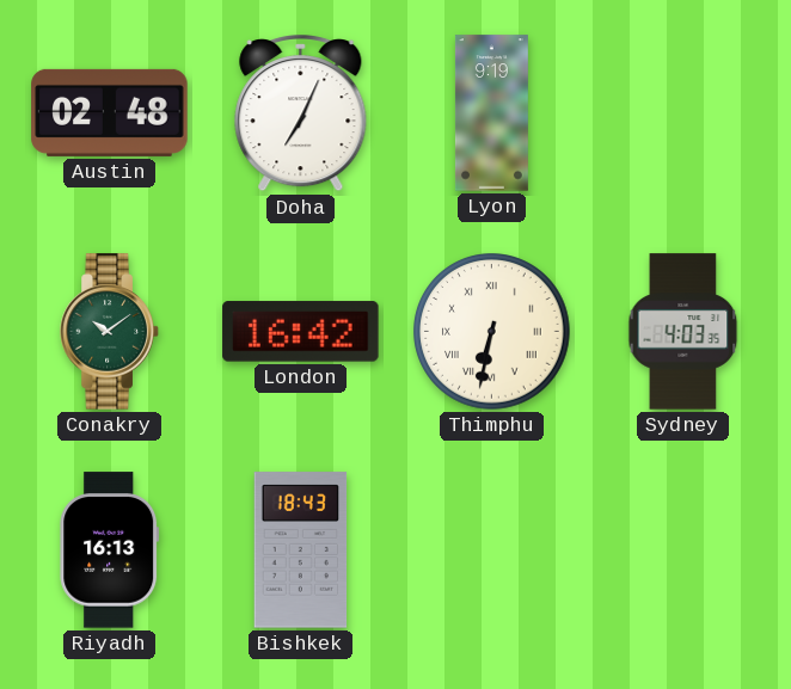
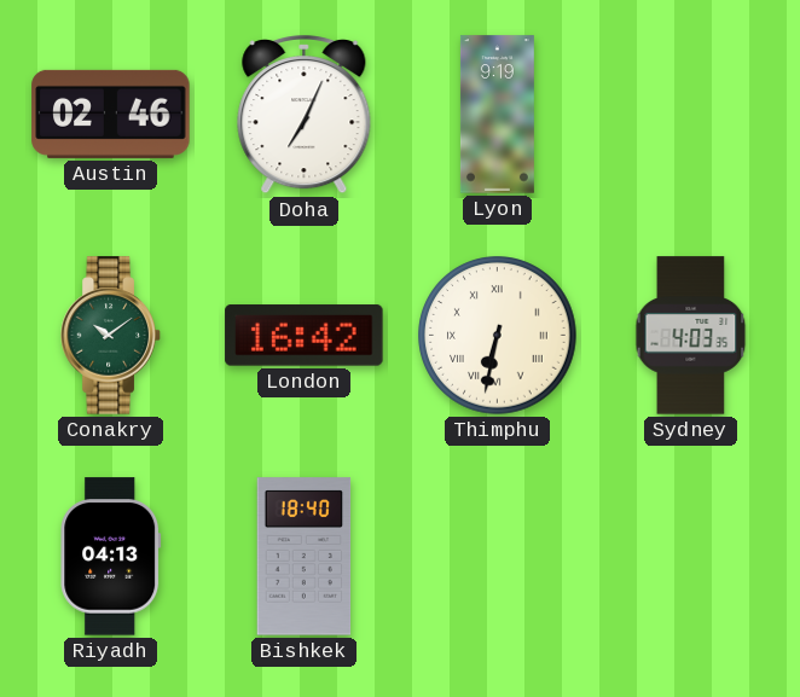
Austin: 02:48 -> 02:46
Riyadh: 16:13 -> 04:13
Bishkek: 18:43 -> 18:40
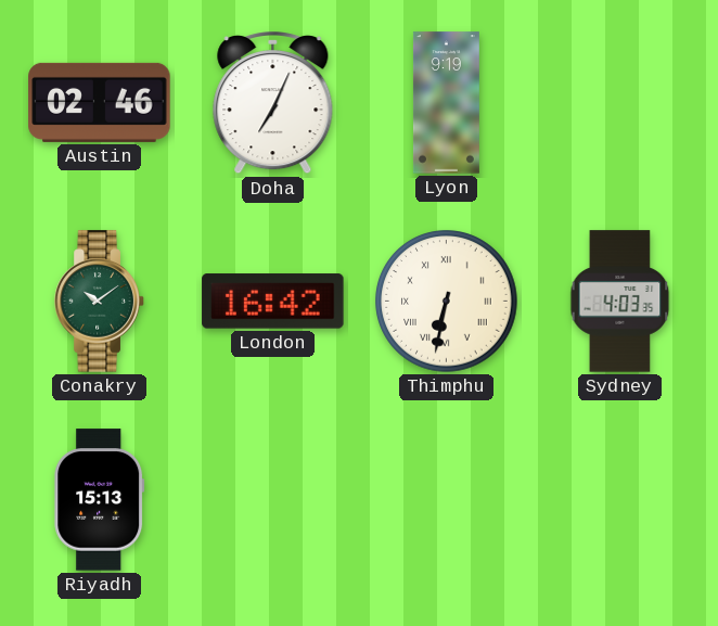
Riyadh: 04:13 -> 15:13
Bishkek: 18:40 -> none
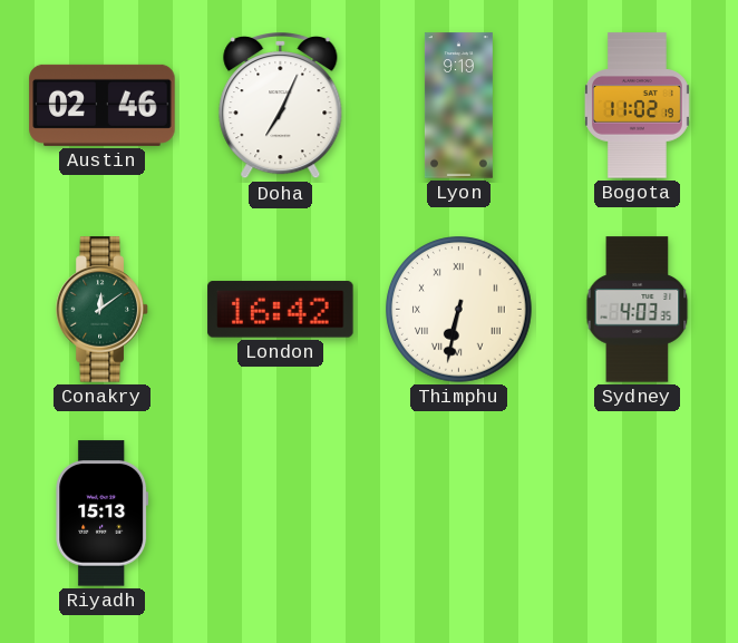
Bogota: none -> 11:02
Conakry: 10:09 -> 12:09
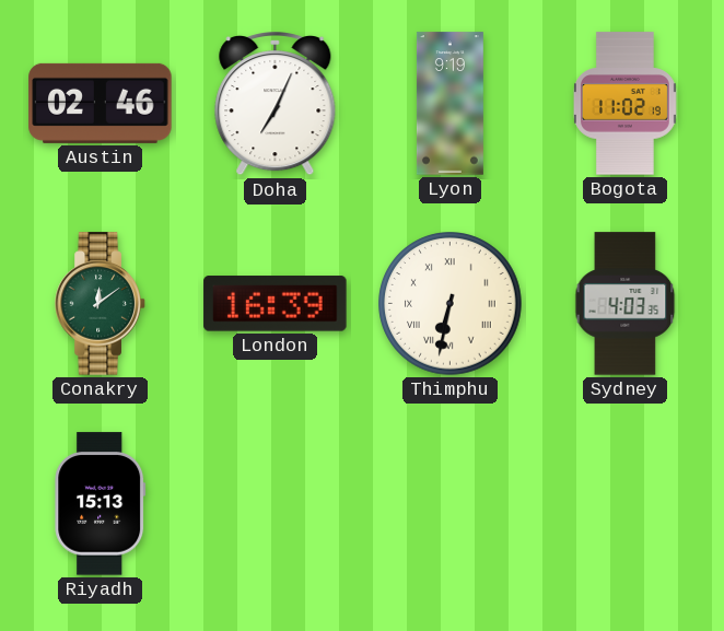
London: 16:42 -> 16:39
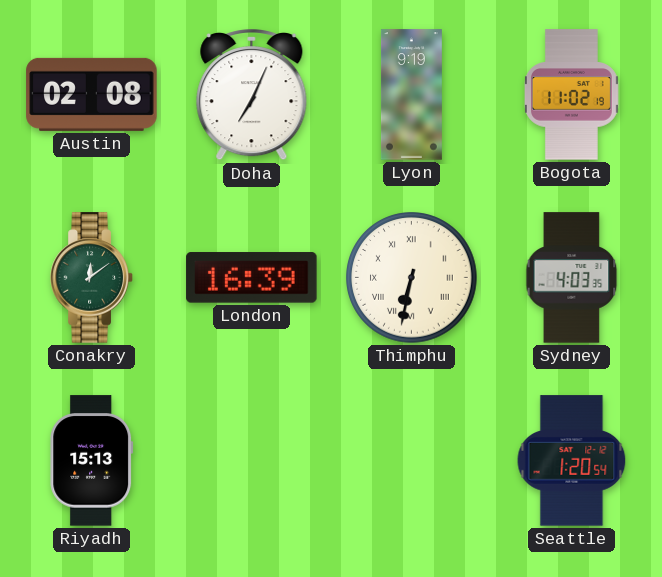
Austin: 02:46 -> 02:08
Seattle: none -> 1:20
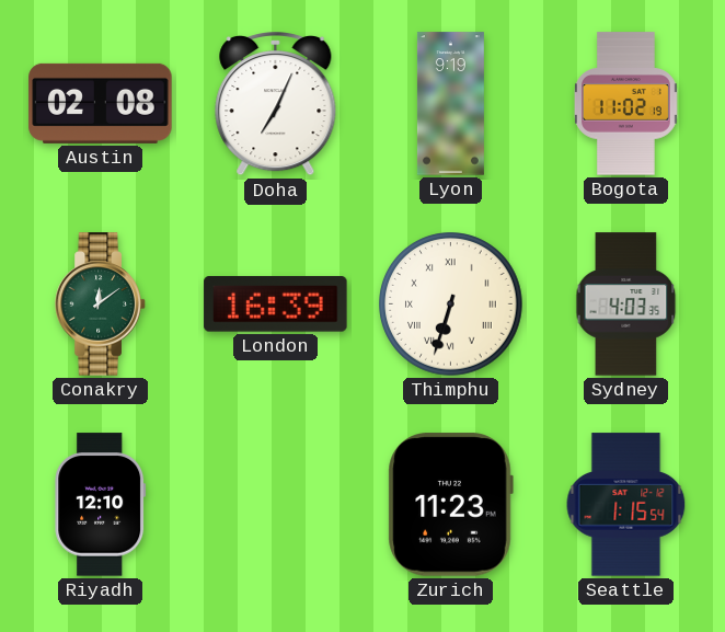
Thimphu: 6:32 -> 6:33
Riyadh: 15:13 -> 12:10
Zurich: none -> 11:23
Seattle: 1:20 -> 1:15
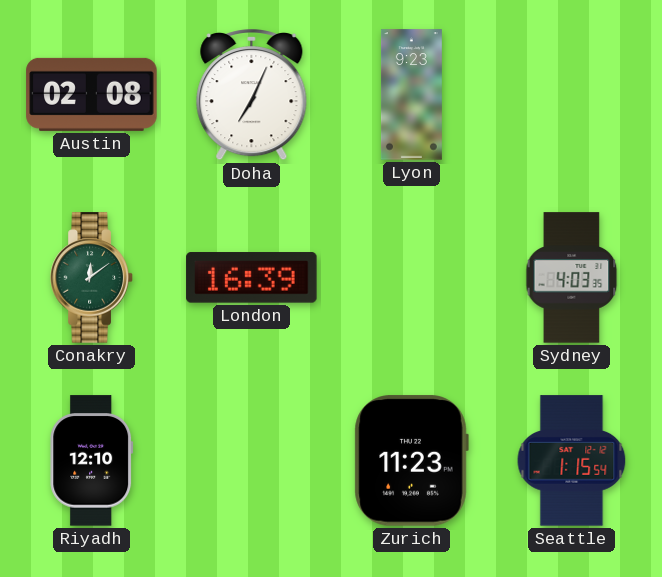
Lyon: 9:19 -> 9:23
Bogota: 11:02 -> none
Thimphu: 6:33 -> none
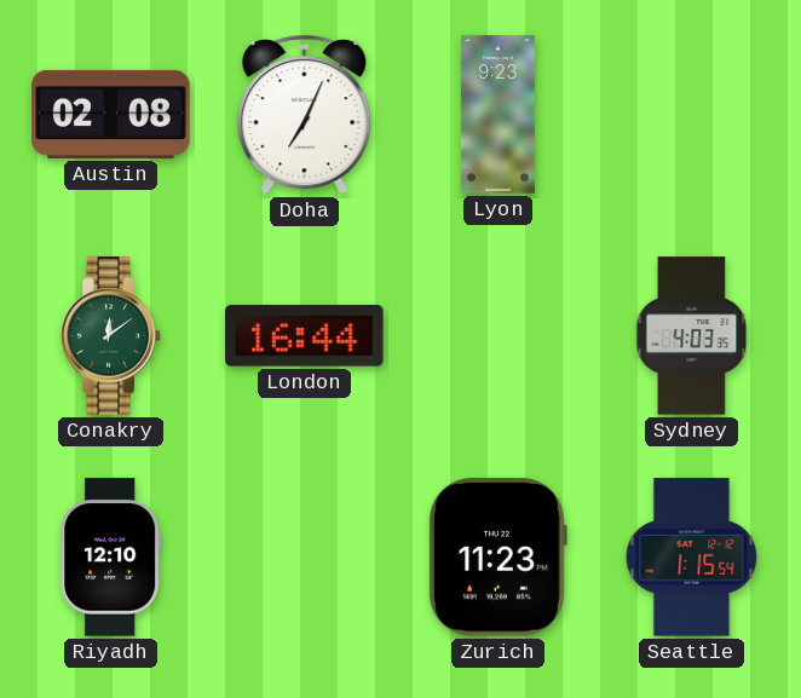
London: 16:39 -> 16:44
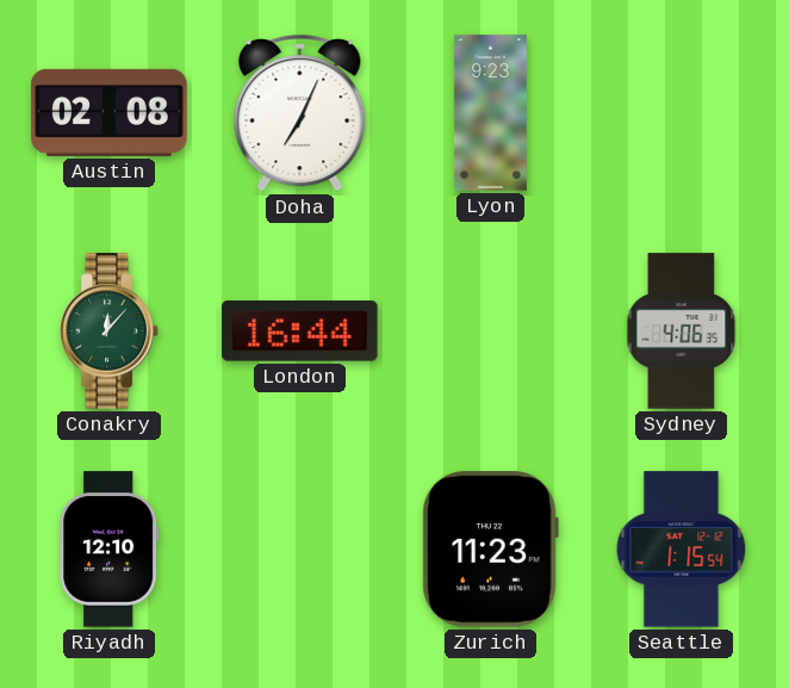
Conakry: 12:09 -> 12:07
Sydney: 4:03 -> 4:06
